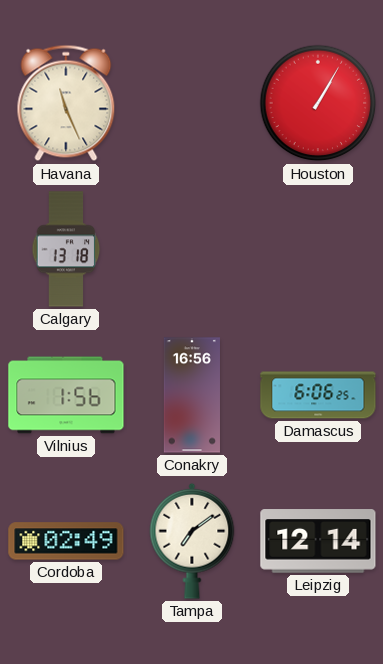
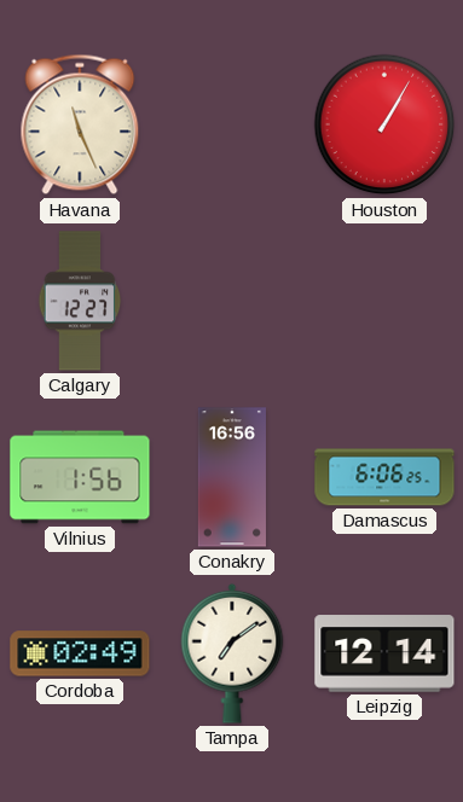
Calgary: 13:18 -> 12:27
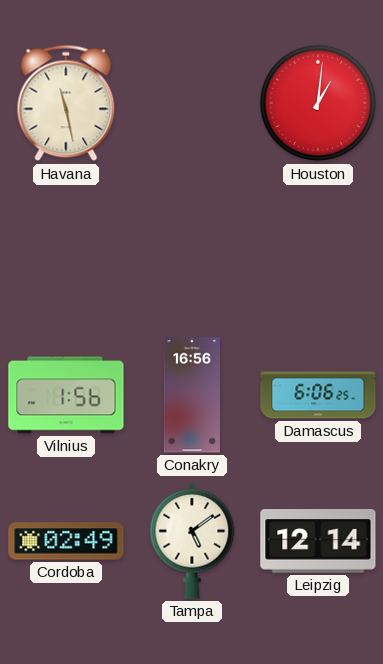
Havana: 11:26 -> 11:28
Houston: 1:05 -> 1:01
Calgary: 12:27 -> none
Tampa: 7:09 -> 5:09
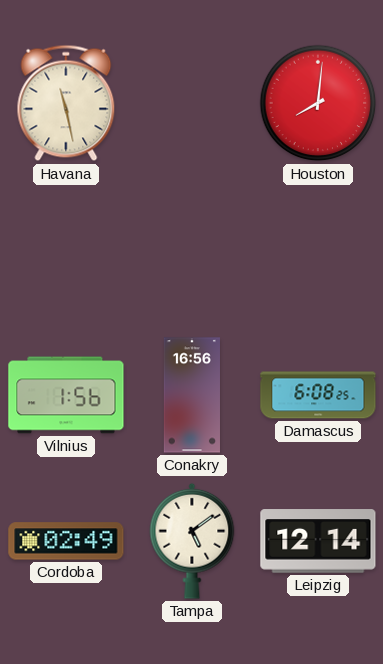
Houston: 1:01 -> 8:01
Damascus: 6:06 -> 6:08
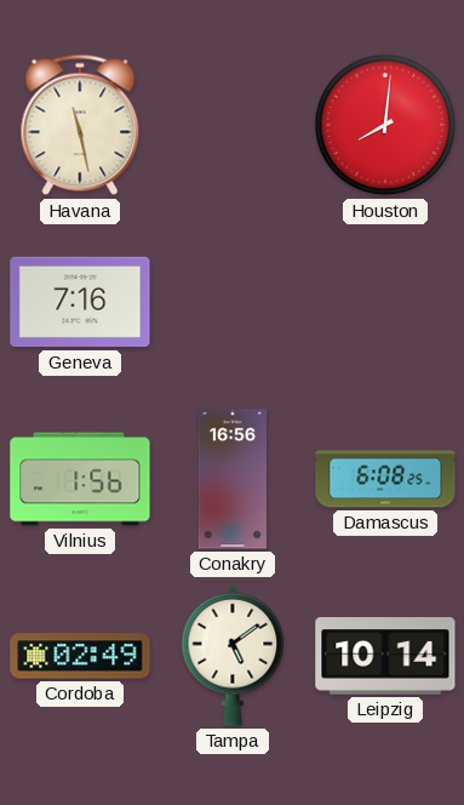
Geneva: none -> 7:16
Leipzig: 12:14 -> 10:14
